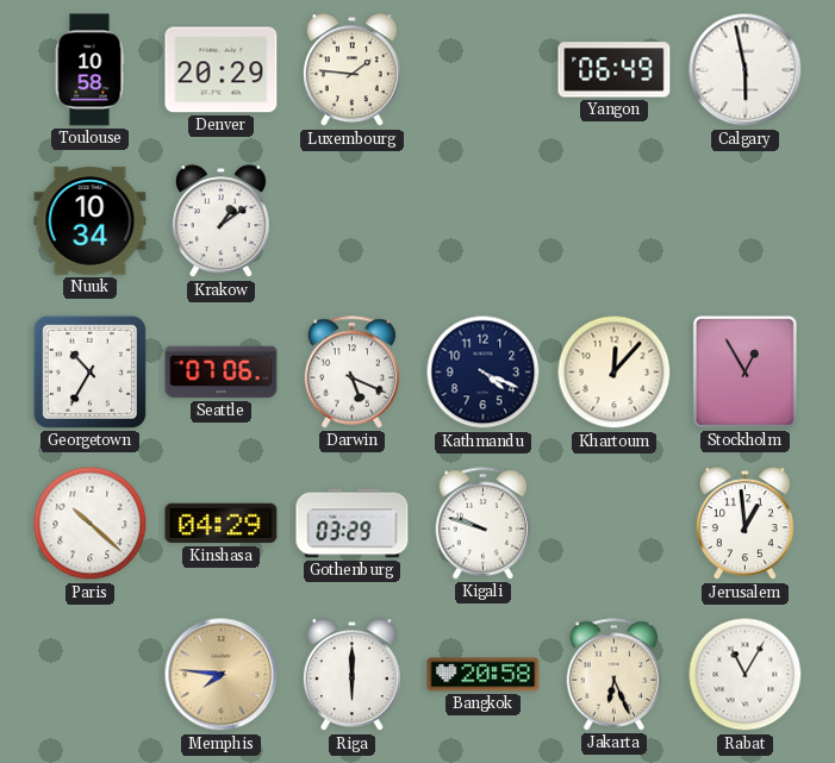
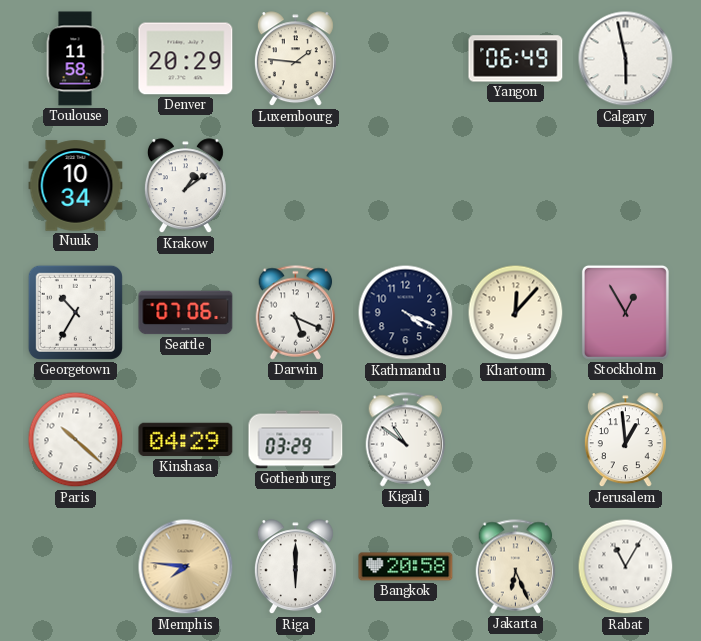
Toulouse: 10:58 -> 11:58
Kigali: 9:48 -> 10:51
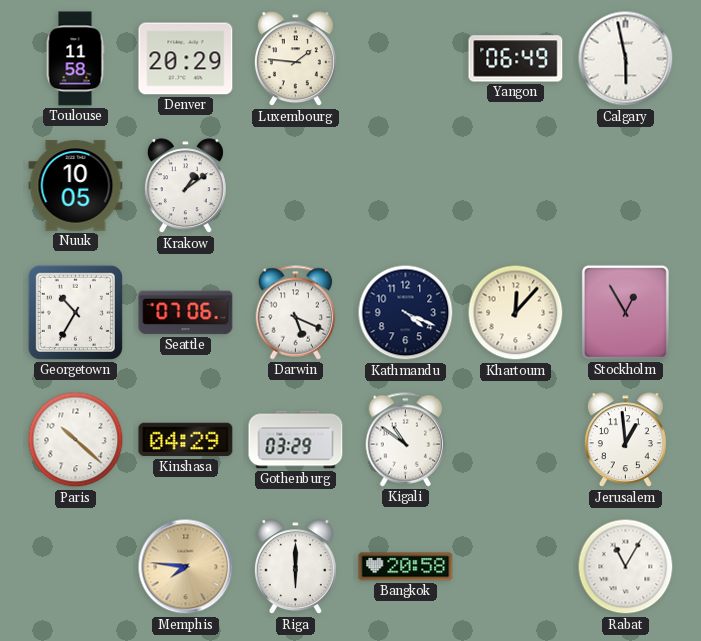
Nuuk: 10:34 -> 10:05
Jakarta: 6:26 -> none
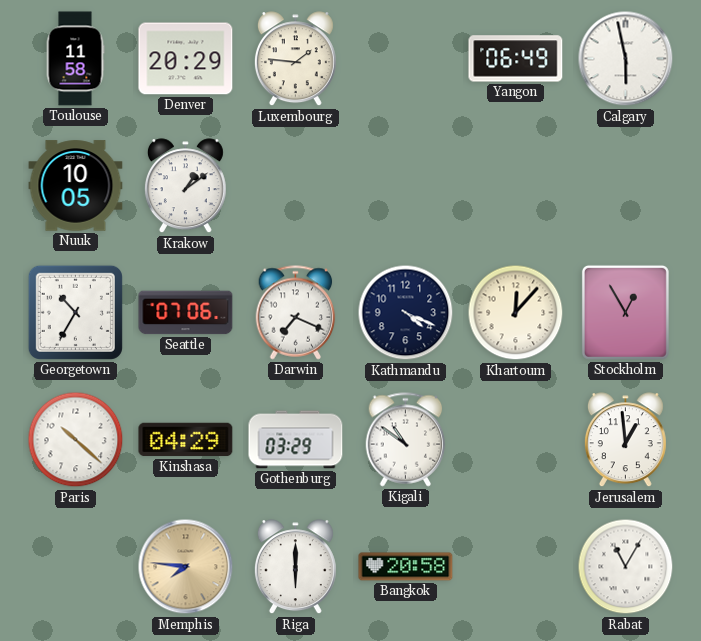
Darwin: 5:19 -> 7:19
